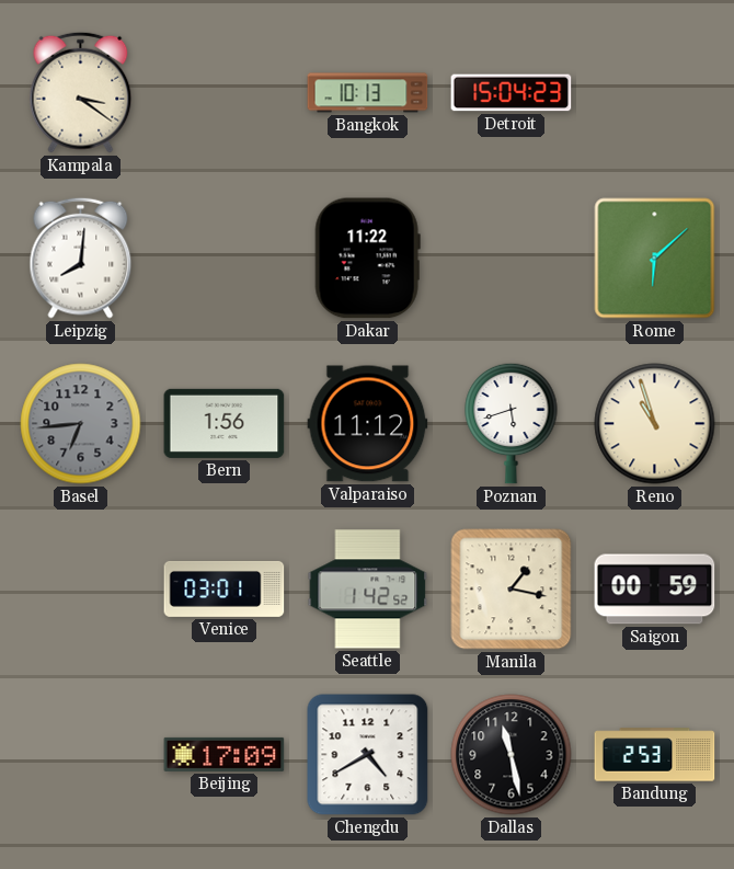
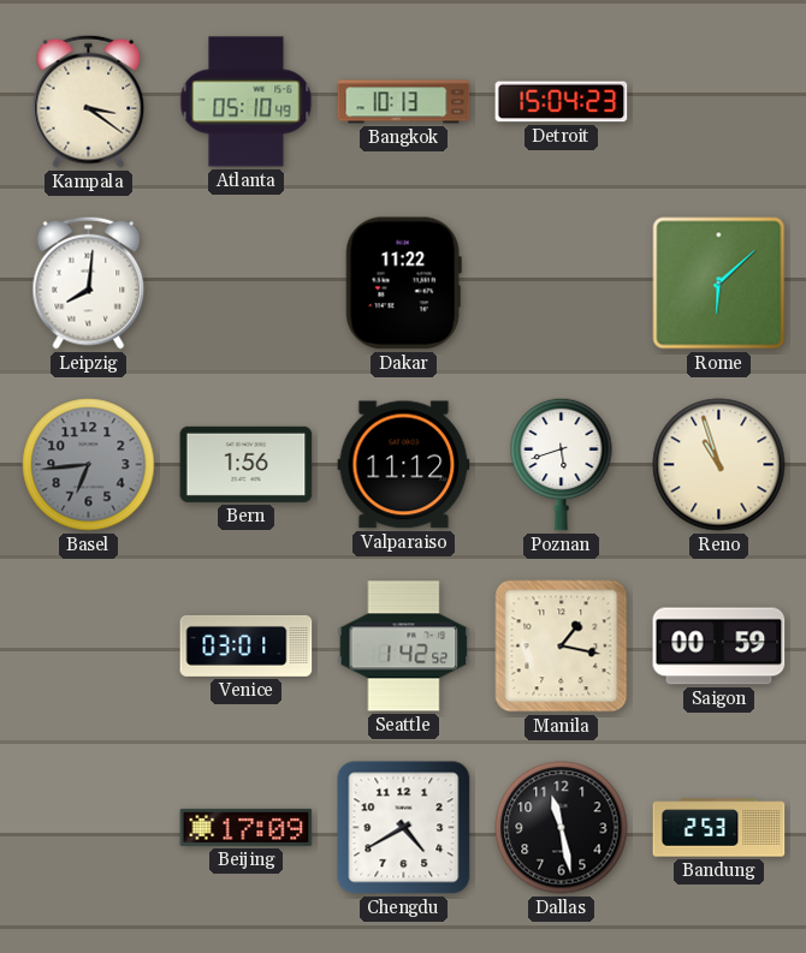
Atlanta: none -> 05:10
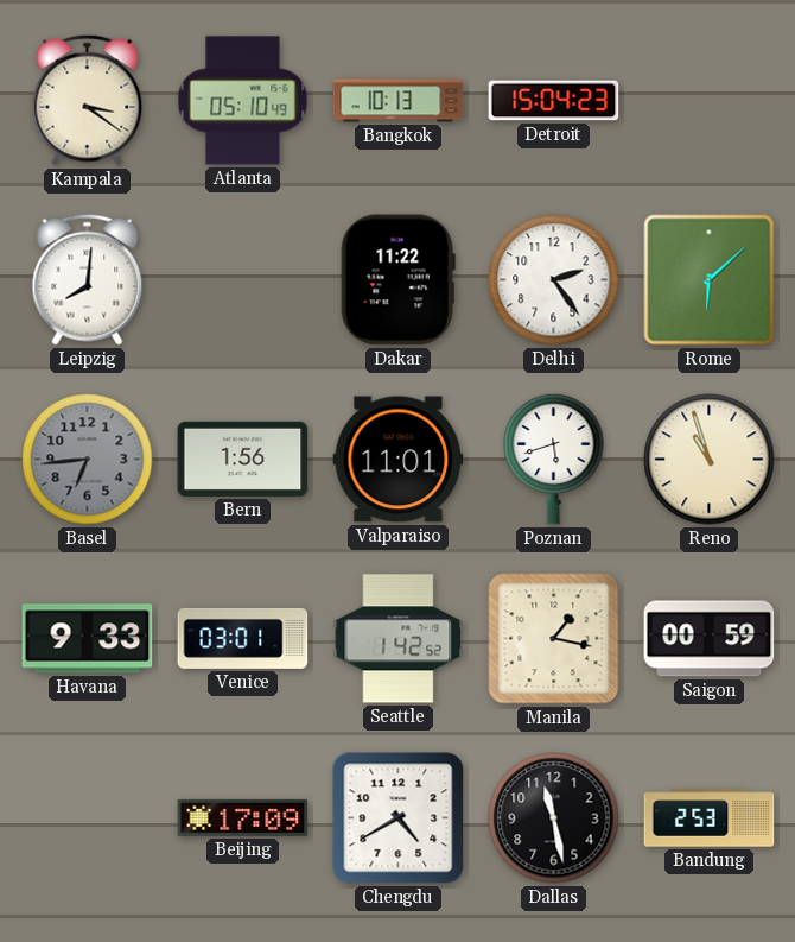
Delhi: none -> 2:24
Valparaiso: 11:12 -> 11:01
Havana: none -> 9:33
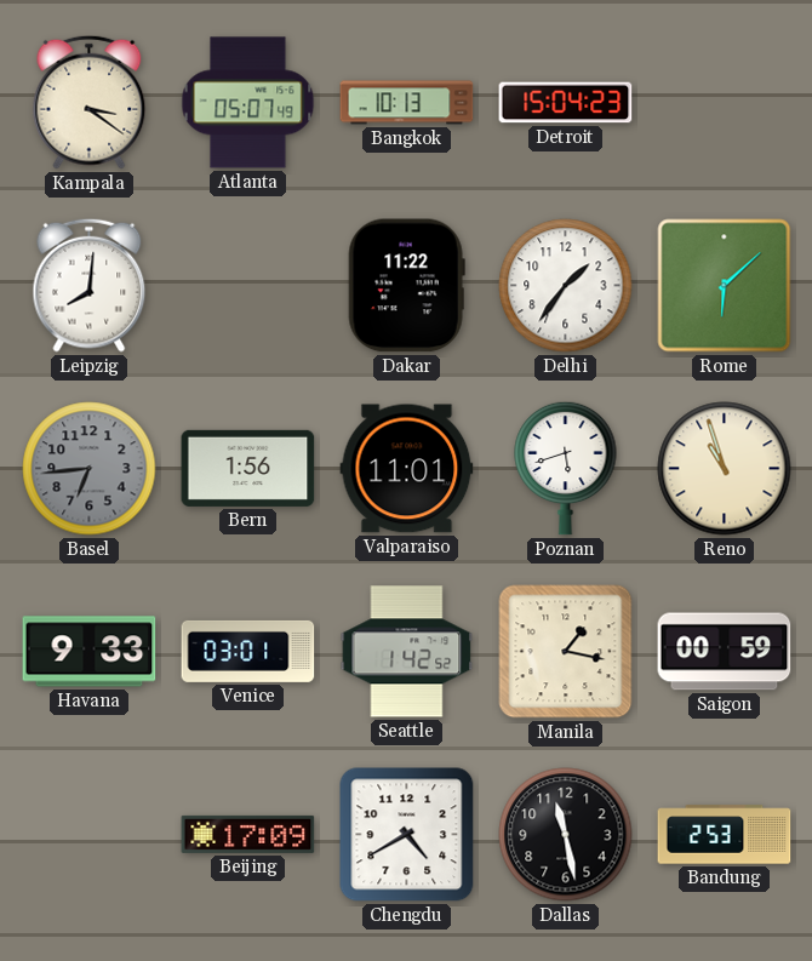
Atlanta: 05:10 -> 05:07
Delhi: 2:24 -> 1:36
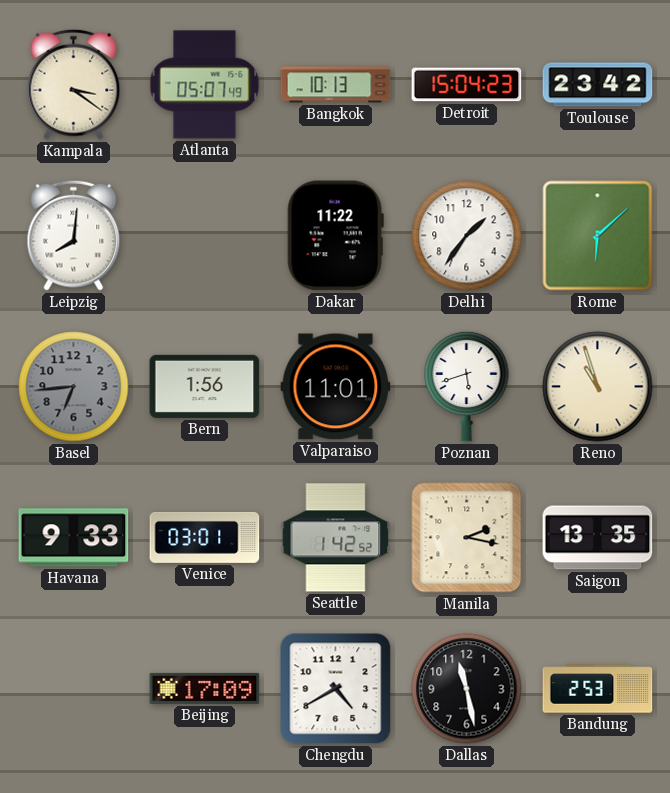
Toulouse: none -> 23:42
Manila: 1:17 -> 2:17
Saigon: 00:59 -> 13:35
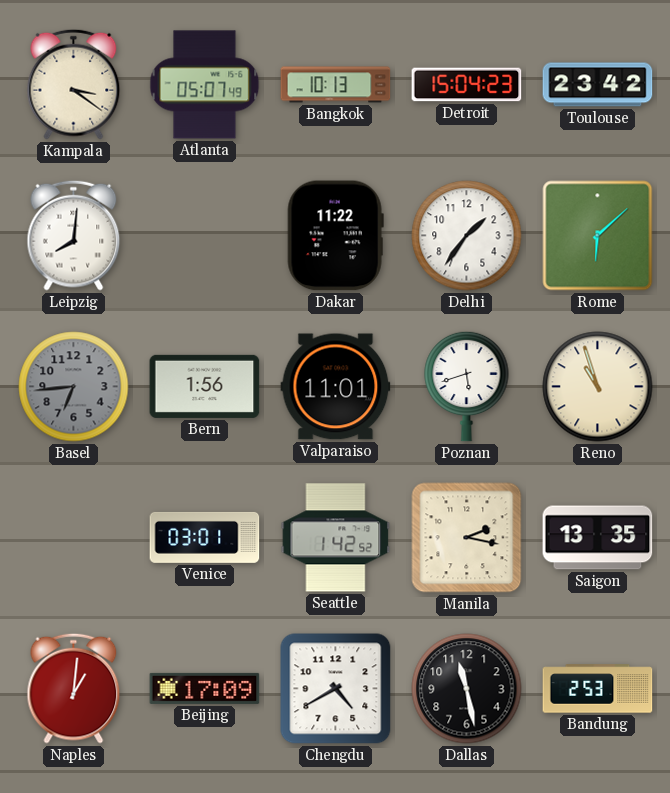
Havana: 9:33 -> none
Naples: none -> 1:01
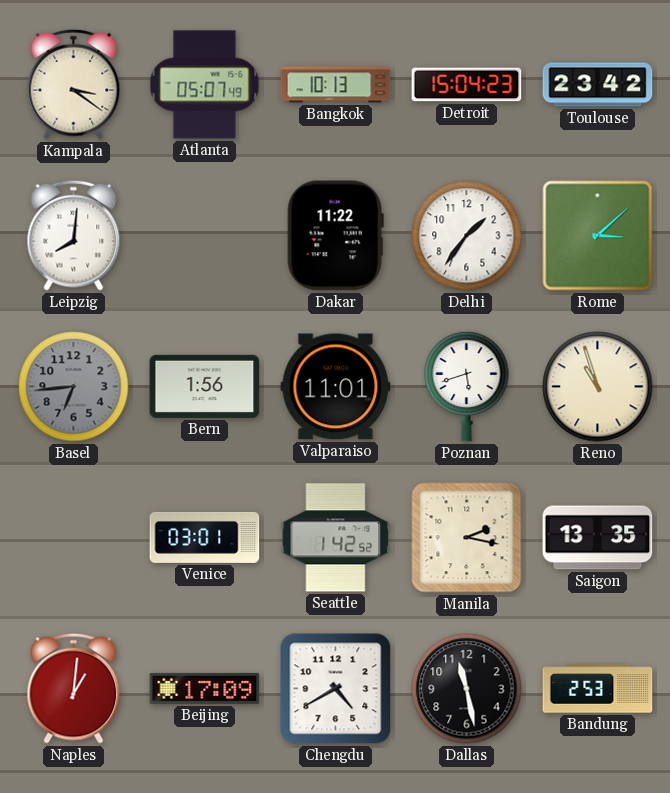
Rome: 6:08 -> 3:08
